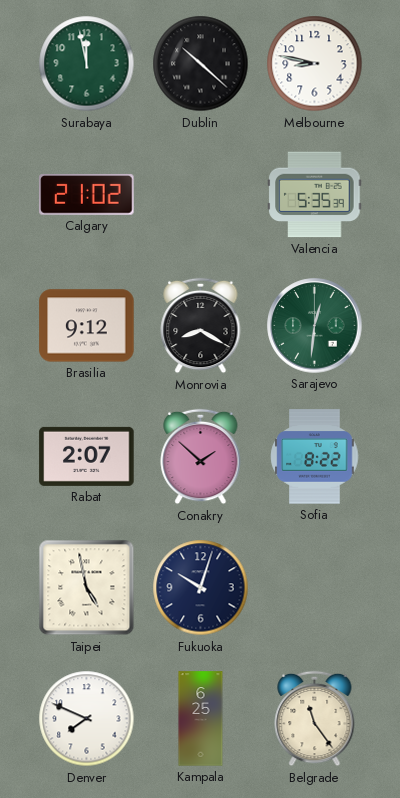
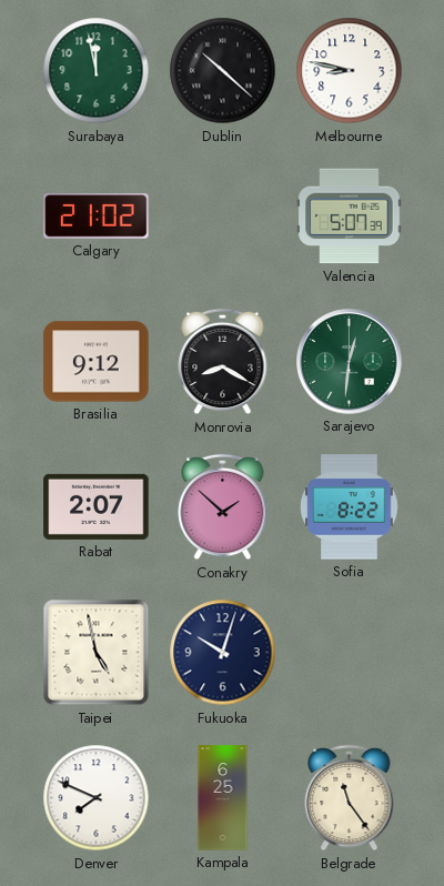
Valencia: 5:35 -> 5:07
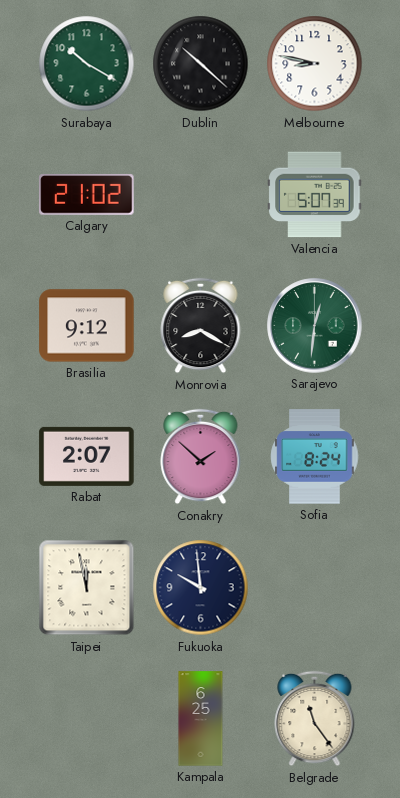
Surabaya: 11:58 -> 10:20
Sofia: 8:22 -> 8:24
Taipei: 4:58 -> 11:58
Fukuoka: 10:03 -> 9:59
Denver: 7:49 -> none
